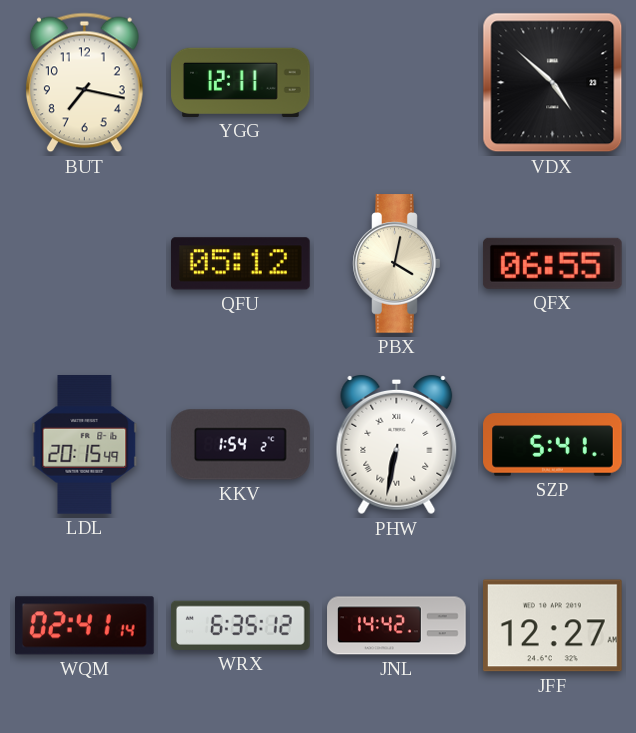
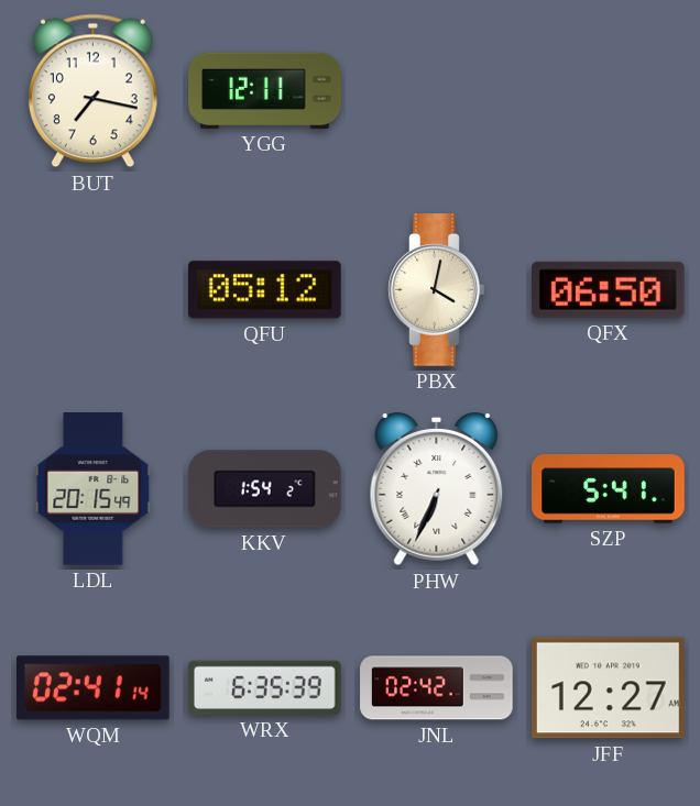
VDX: 4:52 -> none
QFX: 06:55 -> 06:50
PHW: 6:32 -> 6:34
WRX: 6:35:12 -> 6:35:39
JNL: 14:42 -> 02:42
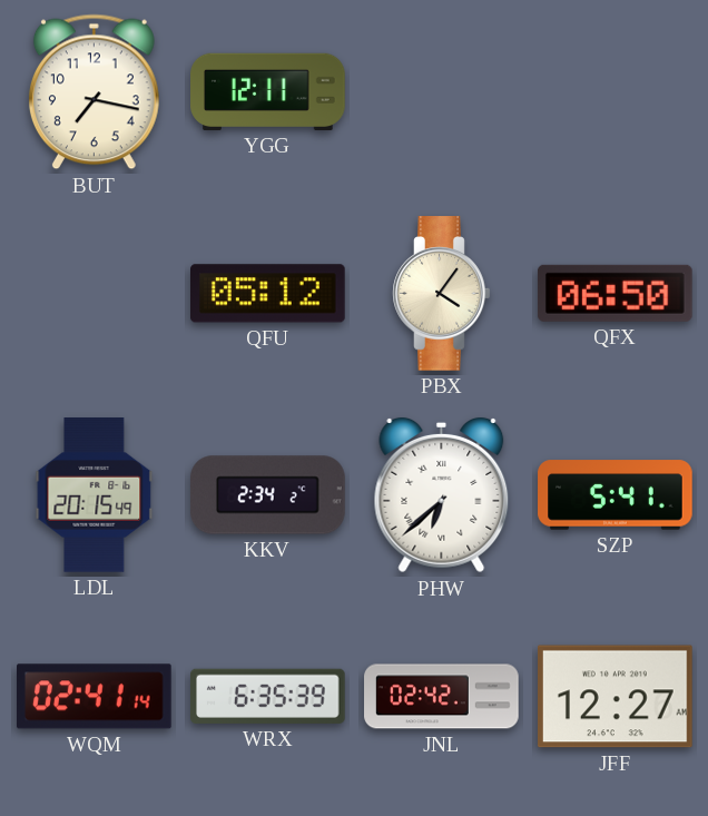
PBX: 4:02 -> 4:06
KKV: 1:54 -> 2:34
PHW: 6:34 -> 6:38
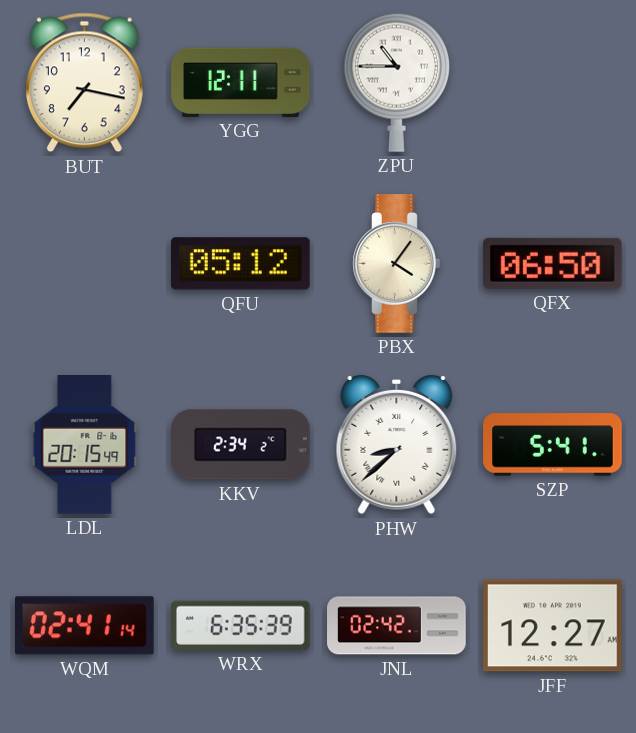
ZPU: none -> 10:45
PHW: 6:38 -> 8:38
